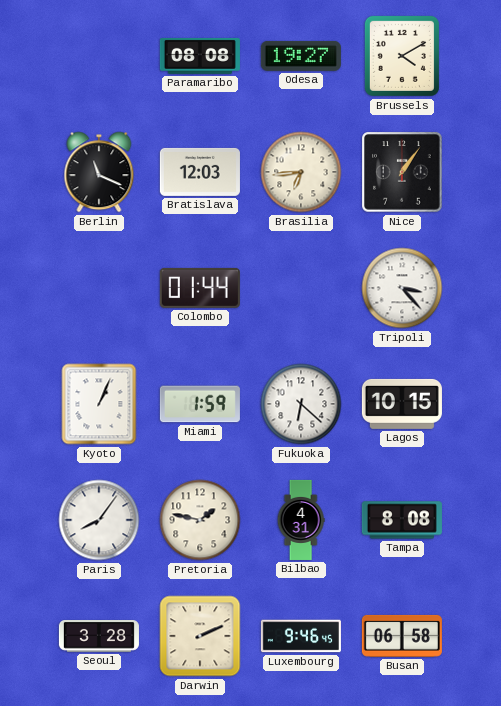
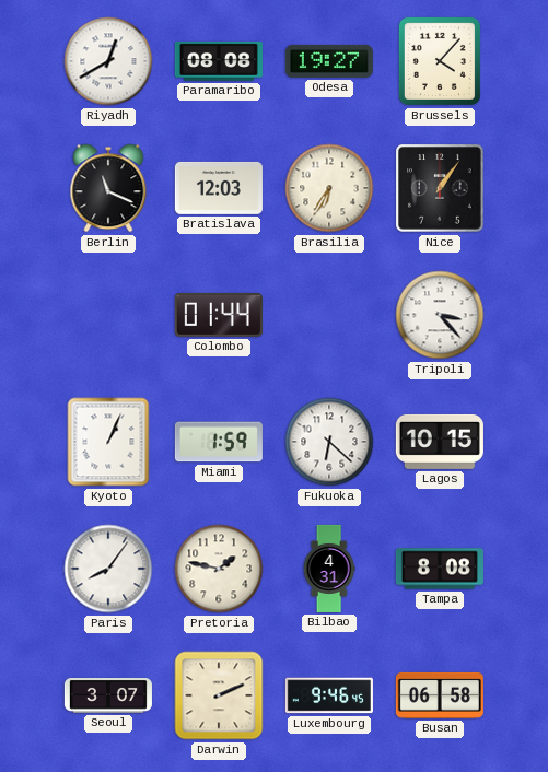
Riyadh: none -> 12:40
Brussels: 4:10 -> 4:07
Brasilia: 6:44 -> 6:35
Seoul: 3:28 -> 3:07
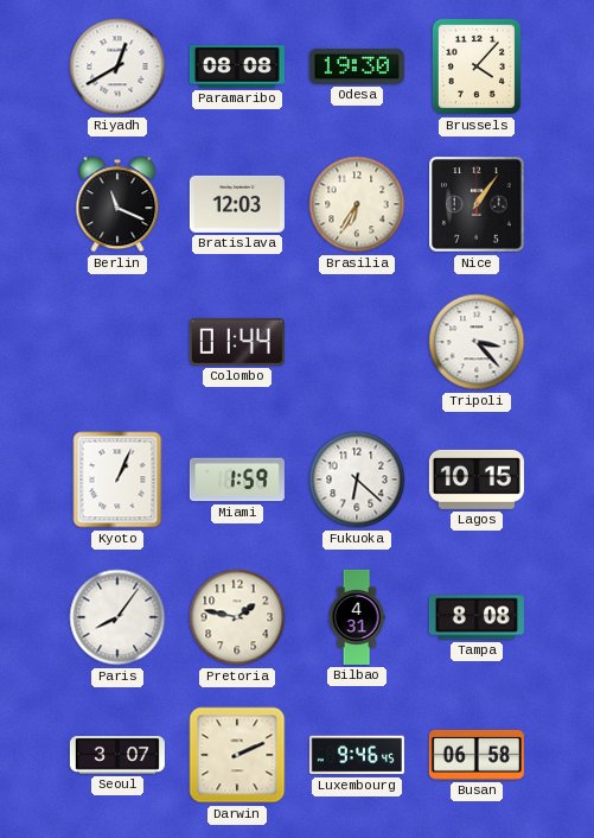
Odesa: 19:27 -> 19:30
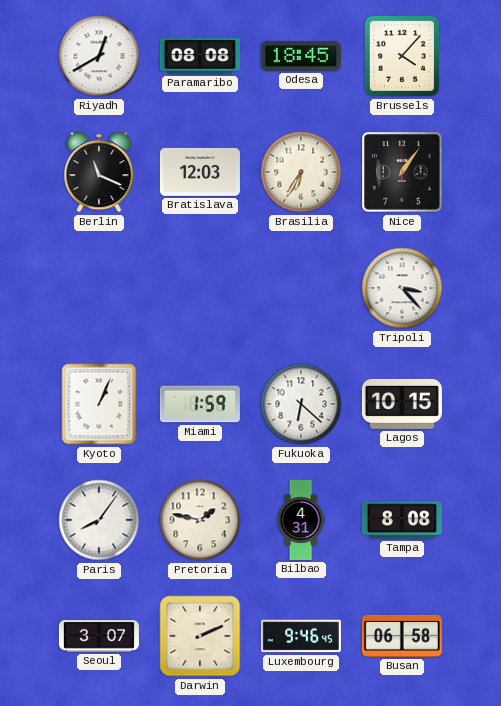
Odesa: 19:30 -> 18:45
Colombo: 01:44 -> none
